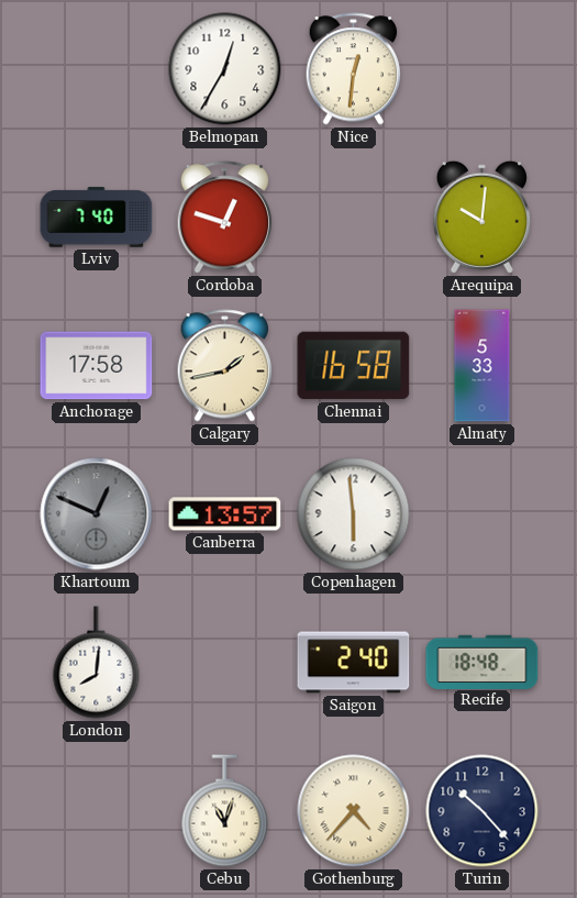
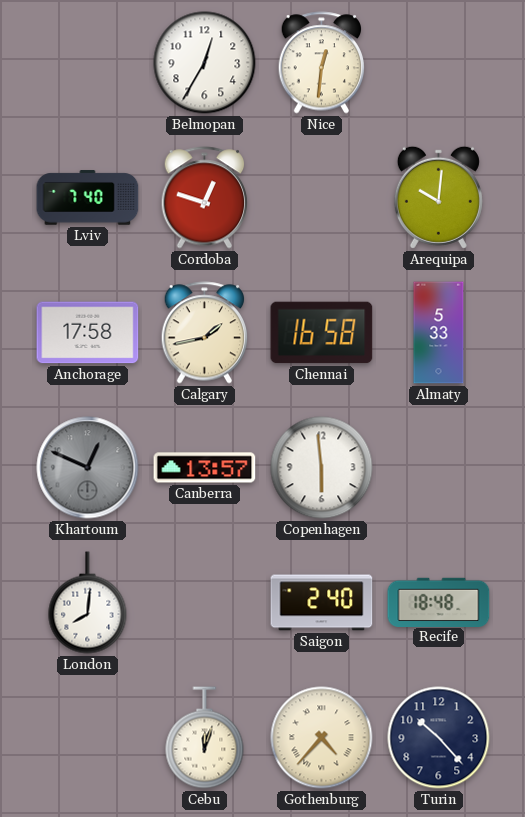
Cebu: 11:03 -> 12:03
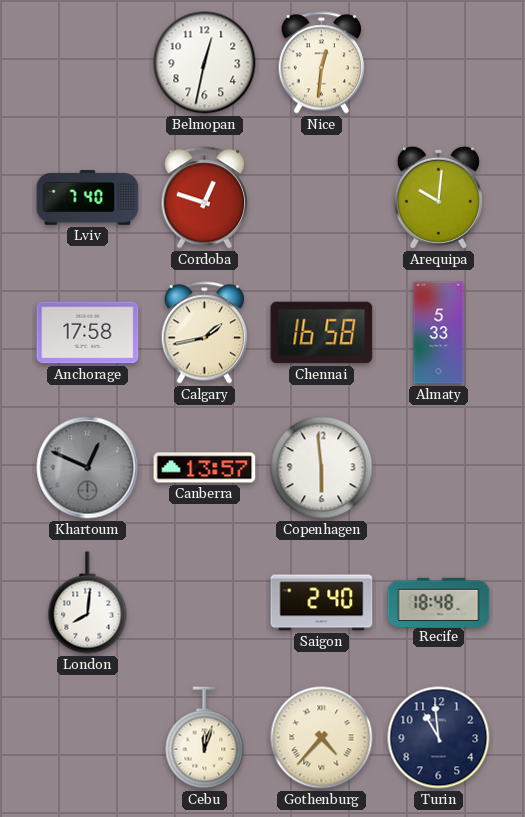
Belmopan: 12:35 -> 12:32
Turin: 10:23 -> 10:59
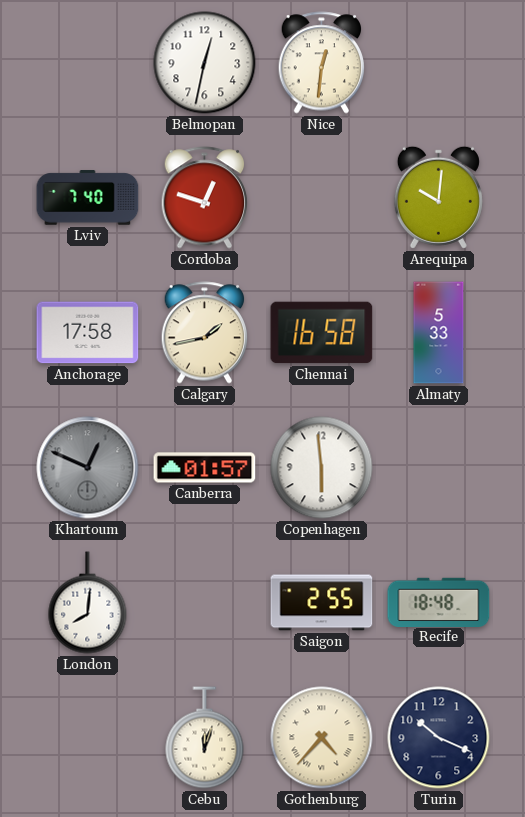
Canberra: 13:57 -> 01:57
Saigon: 2:40 -> 2:55
Turin: 10:59 -> 10:19
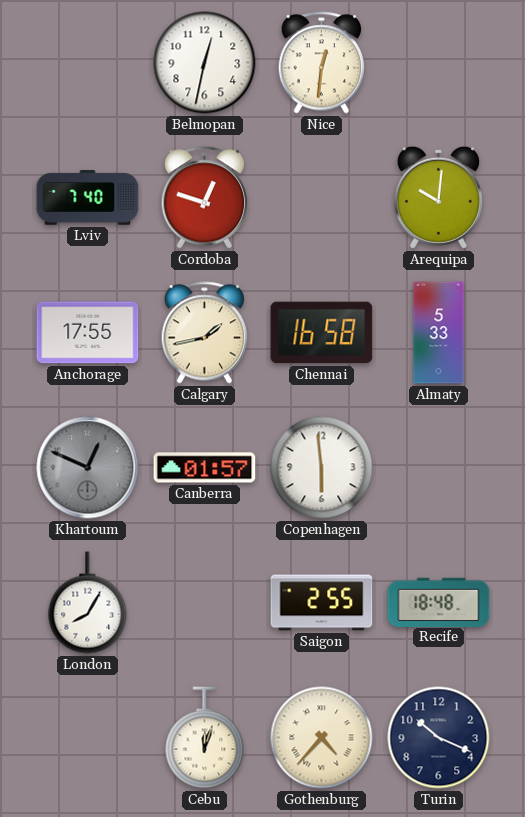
Anchorage: 17:58 -> 17:55
London: 8:01 -> 8:05
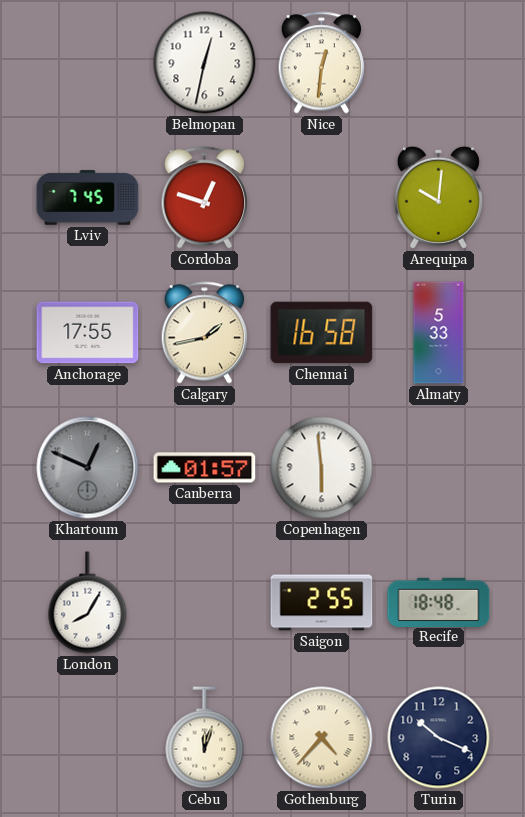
Lviv: 7:40 -> 7:45
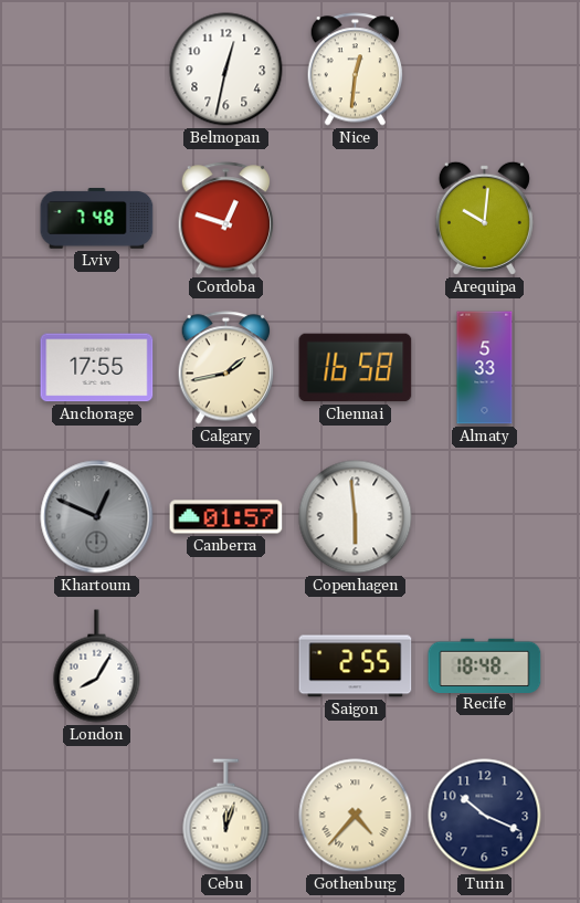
Lviv: 7:45 -> 7:48
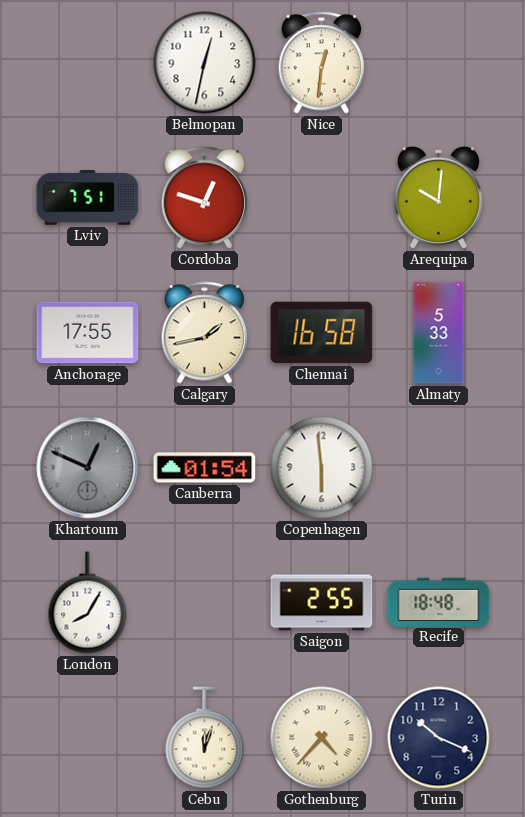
Lviv: 7:48 -> 7:51
Canberra: 01:57 -> 01:54
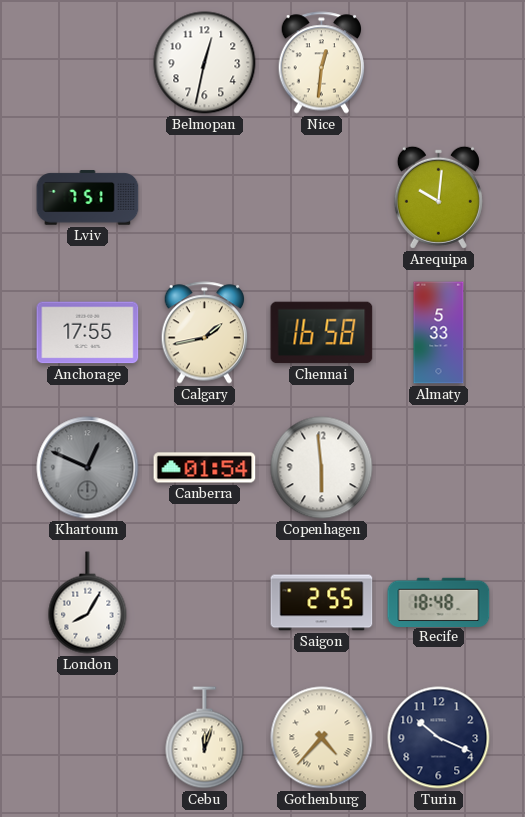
Cordoba: 12:48 -> none
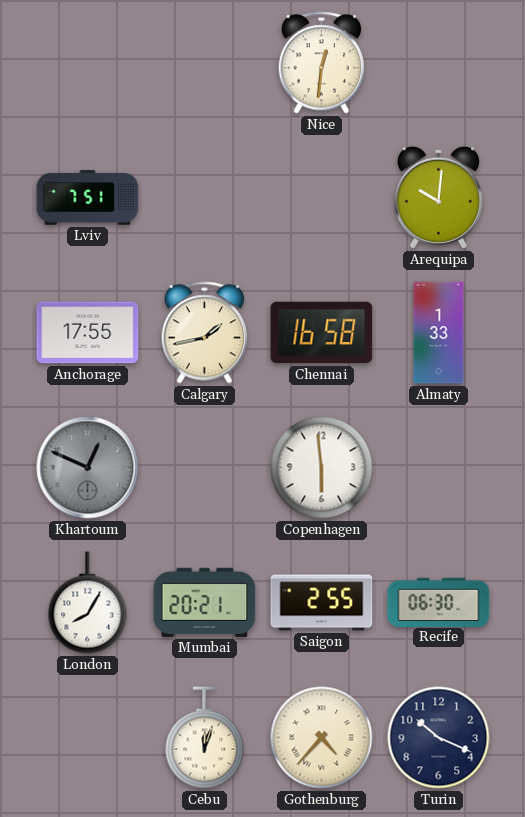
Belmopan: 12:32 -> none
Almaty: 5:33 -> 1:33
Canberra: 01:54 -> none
Mumbai: none -> 20:21
Recife: 18:48 -> 06:30
